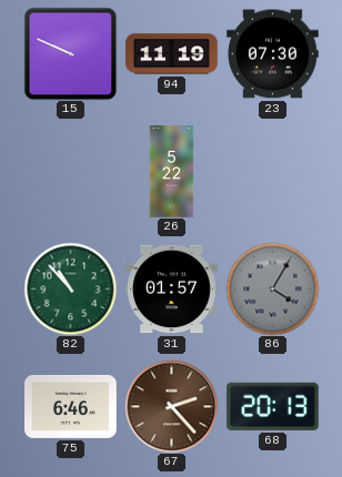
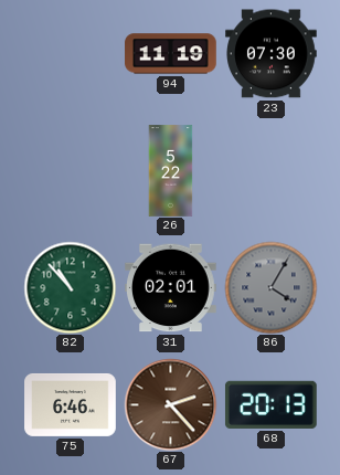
15: 9:49 -> none
31: 01:57 -> 02:01
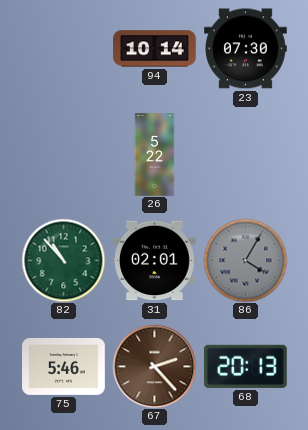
94: 11:19 -> 10:14
75: 6:46 -> 5:46
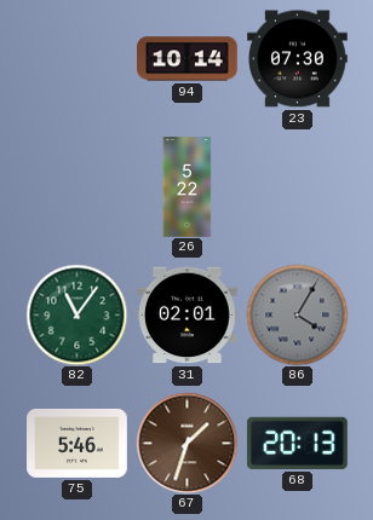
82: 10:53 -> 11:06
67: 2:23 -> 1:33
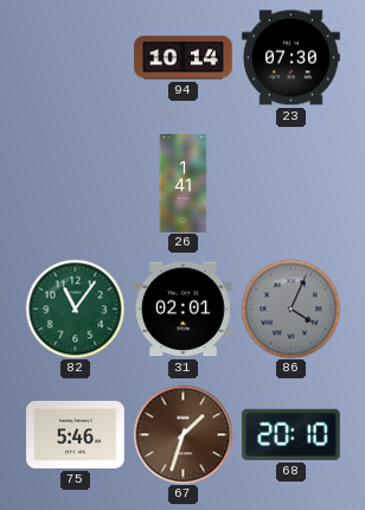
26: 5:22 -> 1:41
86: 4:05 -> 4:04
68: 20:13 -> 20:10
